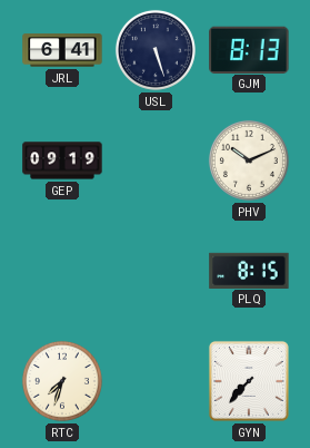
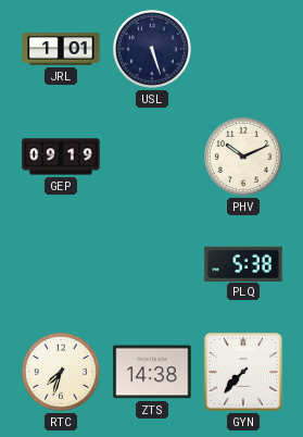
JRL: 6:41 -> 1:01
GJM: 8:13 -> none
PLQ: 8:15 -> 5:38
ZTS: none -> 14:38
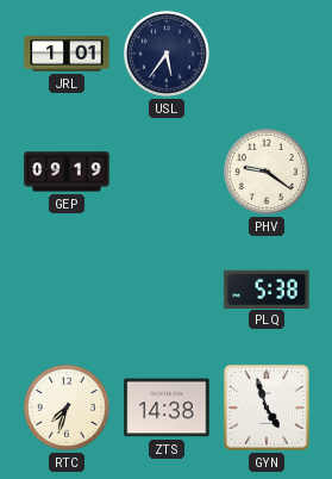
USL: 5:27 -> 5:36
PHV: 10:11 -> 9:21
GYN: 7:37 -> 4:57
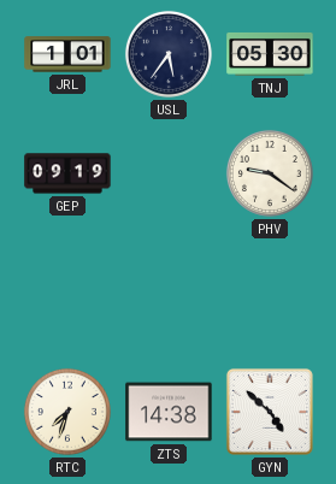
TNJ: none -> 05:30
PLQ: 5:38 -> none
GYN: 4:57 -> 4:52
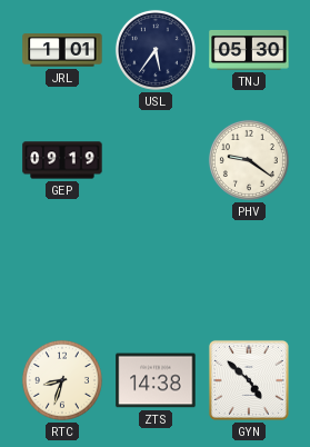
RTC: 7:33 -> 8:33
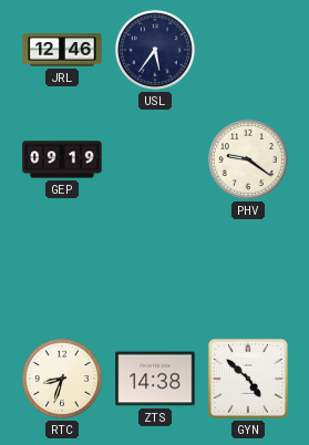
JRL: 1:01 -> 12:46
TNJ: 05:30 -> none
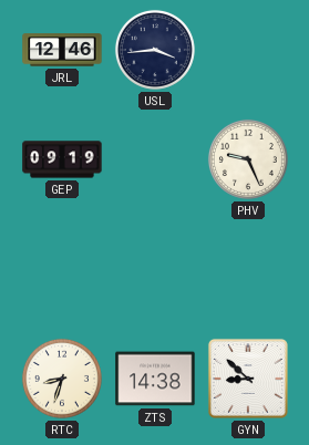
USL: 5:36 -> 3:44
PHV: 9:21 -> 9:26
GYN: 4:52 -> 8:52
